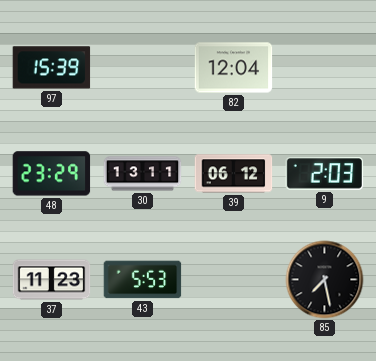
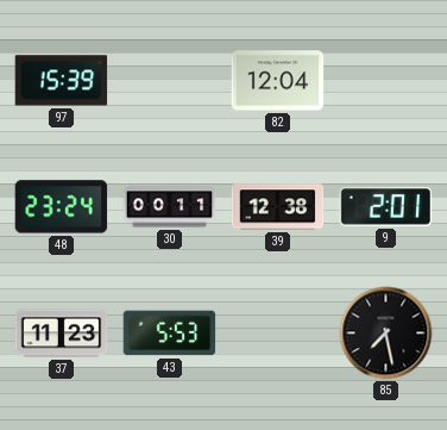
48: 23:29 -> 23:24
30: 13:11 -> 00:11
39: 06:12 -> 12:38
9: 2:03 -> 2:01
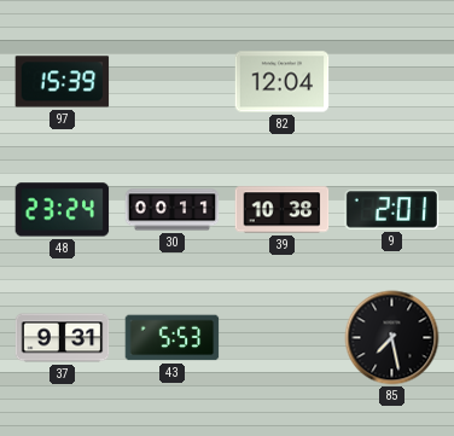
39: 12:38 -> 10:38
37: 11:23 -> 9:31
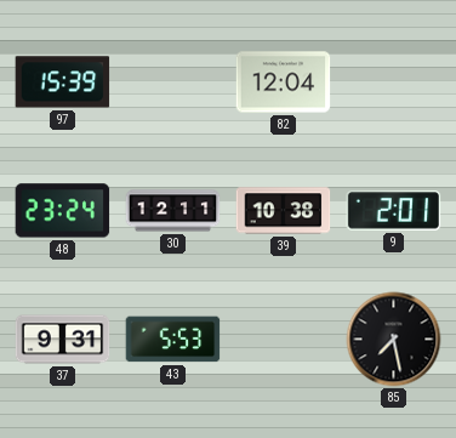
30: 00:11 -> 12:11
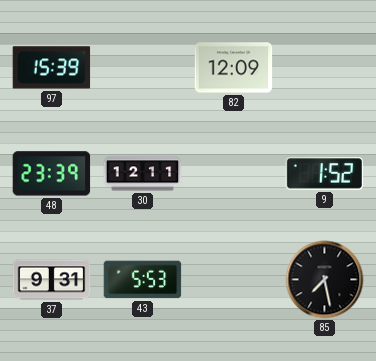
82: 12:04 -> 12:09
48: 23:24 -> 23:39
39: 10:38 -> none
9: 2:01 -> 1:52
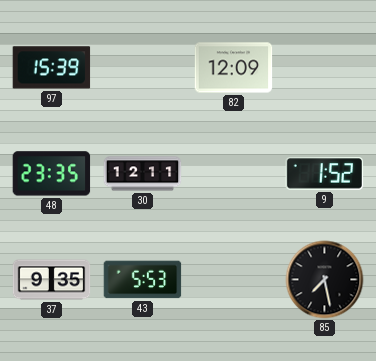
48: 23:39 -> 23:35
37: 9:31 -> 9:35
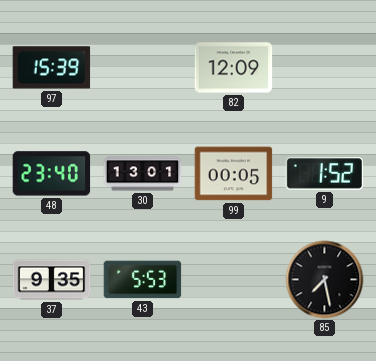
48: 23:35 -> 23:40
30: 12:11 -> 13:01
99: none -> 00:05
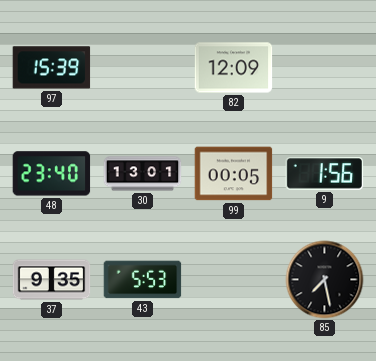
9: 1:52 -> 1:56
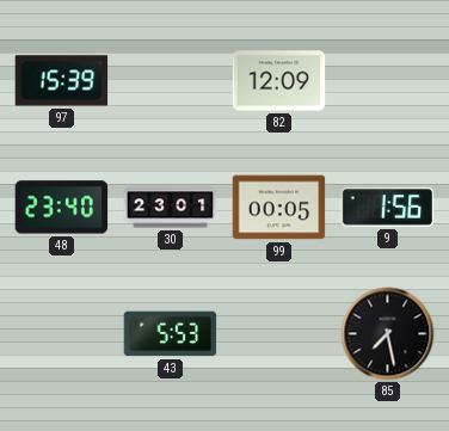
30: 13:01 -> 23:01
37: 9:35 -> none
